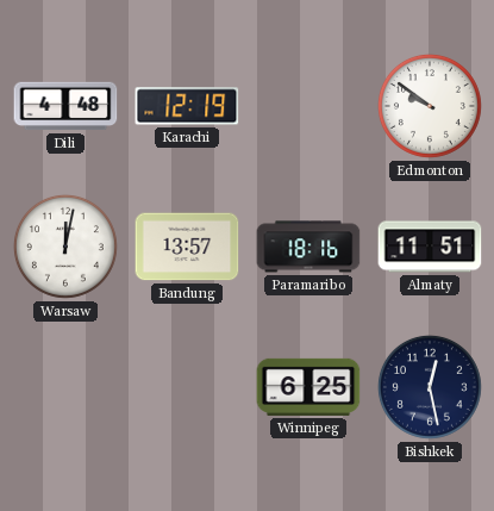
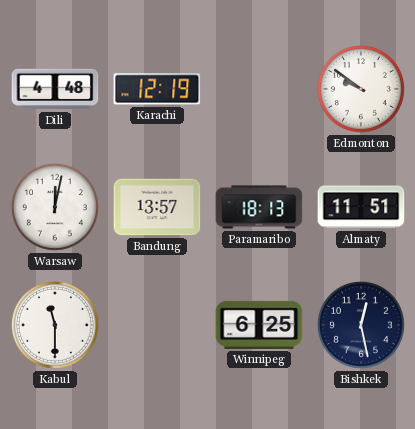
Paramaribo: 18:16 -> 18:13
Kabul: none -> 11:30
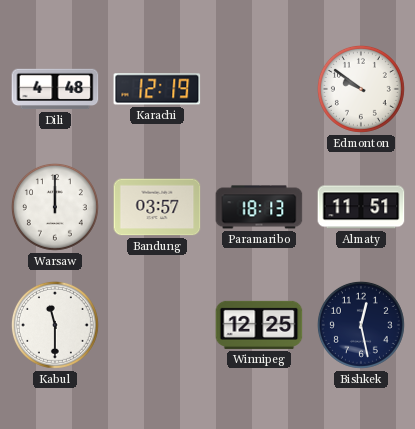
Warsaw: 12:02 -> 12:00
Bandung: 13:57 -> 03:57
Winnipeg: 6:25 -> 12:25
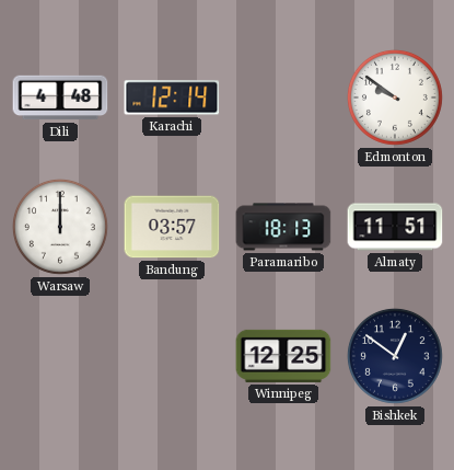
Karachi: 12:19 -> 12:14
Kabul: 11:30 -> none
Bishkek: 12:28 -> 12:51
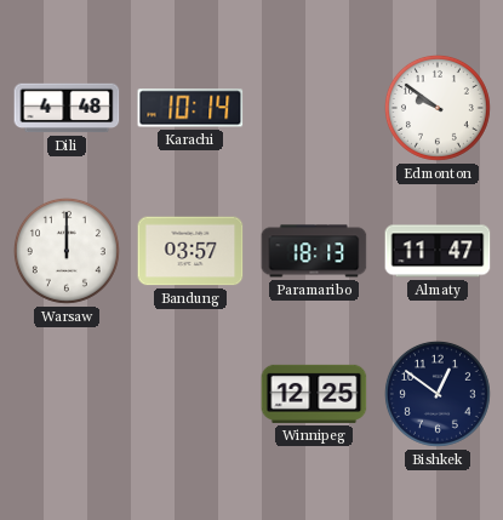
Karachi: 12:14 -> 10:14
Almaty: 11:51 -> 11:47
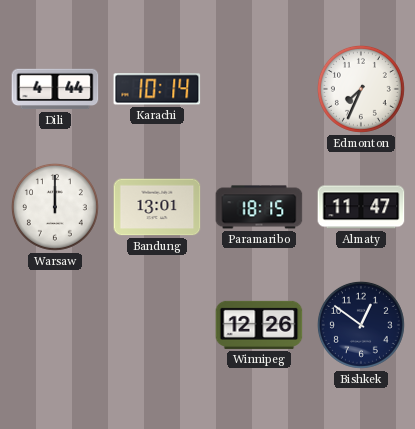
Dili: 4:48 -> 4:44
Edmonton: 9:51 -> 7:34
Bandung: 03:57 -> 13:01
Paramaribo: 18:13 -> 18:15
Winnipeg: 12:25 -> 12:26
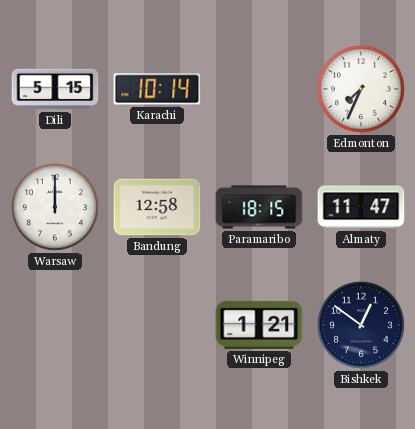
Dili: 4:44 -> 5:15
Bandung: 13:01 -> 12:58
Winnipeg: 12:26 -> 1:21
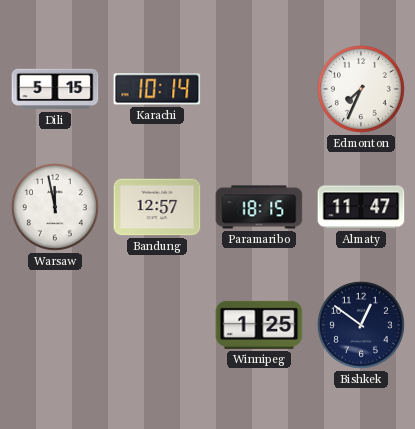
Warsaw: 12:00 -> 11:58
Bandung: 12:58 -> 12:57
Winnipeg: 1:21 -> 1:25
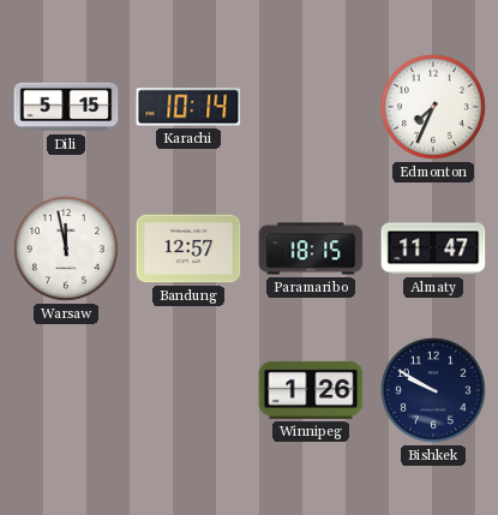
Winnipeg: 1:25 -> 1:26
Bishkek: 12:51 -> 9:50
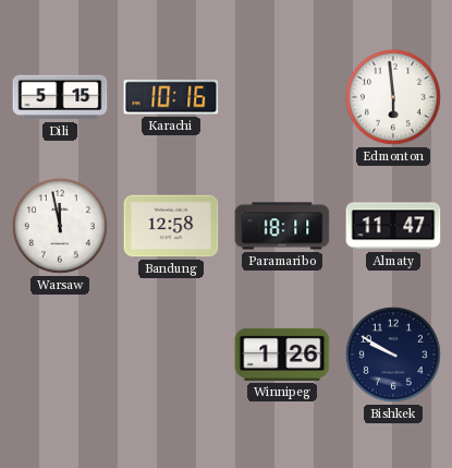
Karachi: 10:14 -> 10:16
Edmonton: 7:34 -> 5:59
Bandung: 12:57 -> 12:58
Paramaribo: 18:15 -> 18:11
